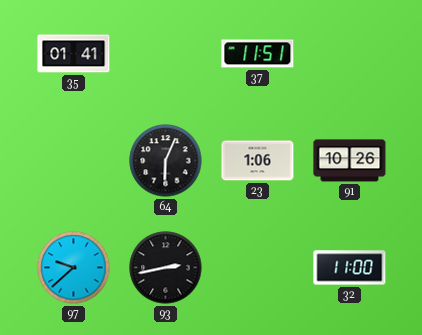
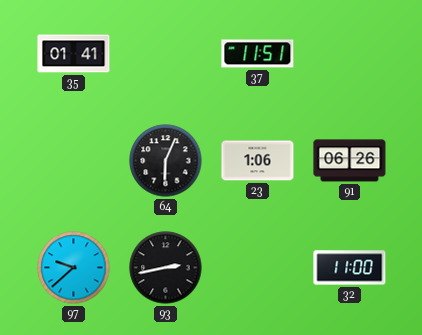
91: 10:26 -> 06:26
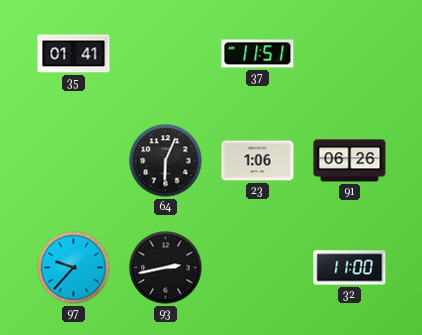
97: 9:38 -> 9:37
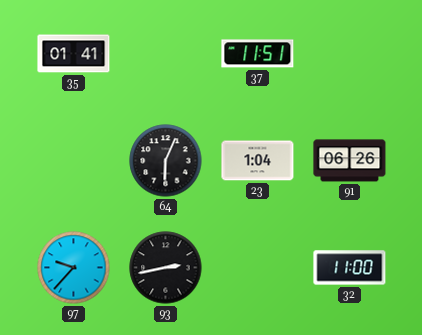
23: 1:06 -> 1:04
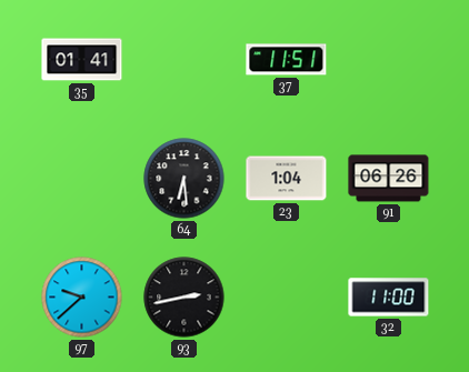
64: 6:04 -> 6:29
97: 9:37 -> 9:38
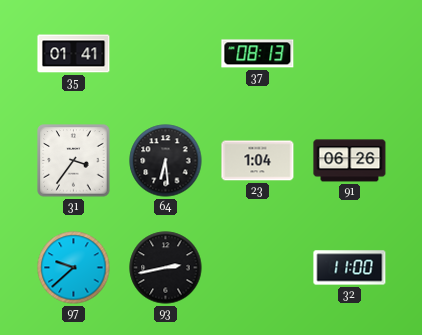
37: 11:51 -> 08:13
31: none -> 3:36
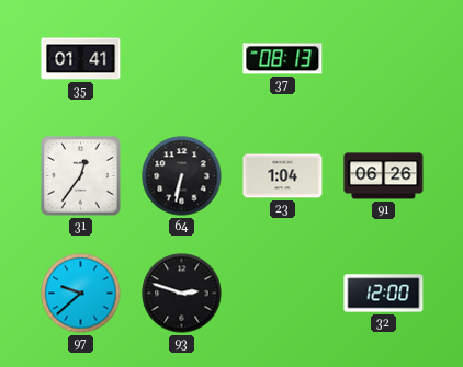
31: 3:36 -> 12:36
64: 6:29 -> 6:32
93: 2:43 -> 2:48
32: 11:00 -> 12:00
